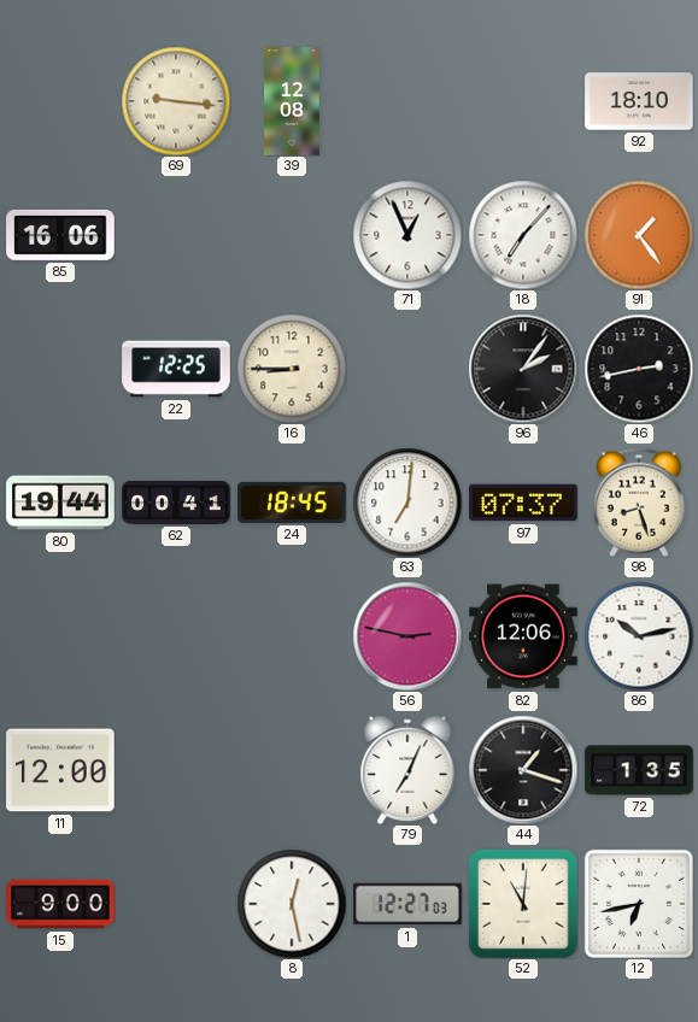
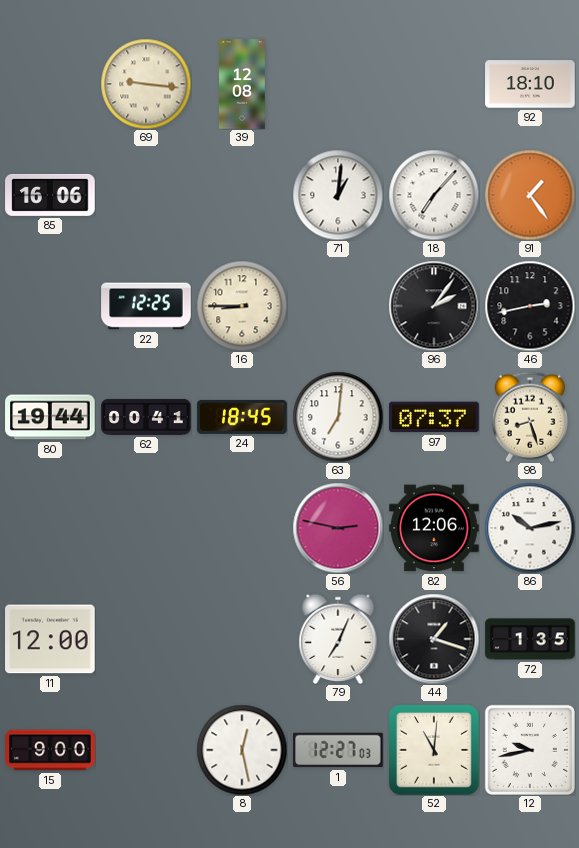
71: 12:56 -> 1:01
12: 6:43 -> 9:43
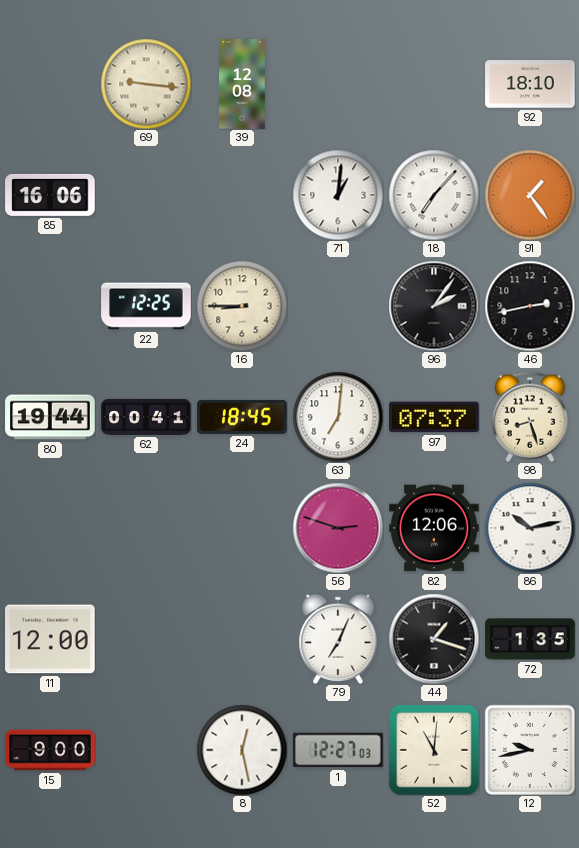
56: 2:47 -> 2:48
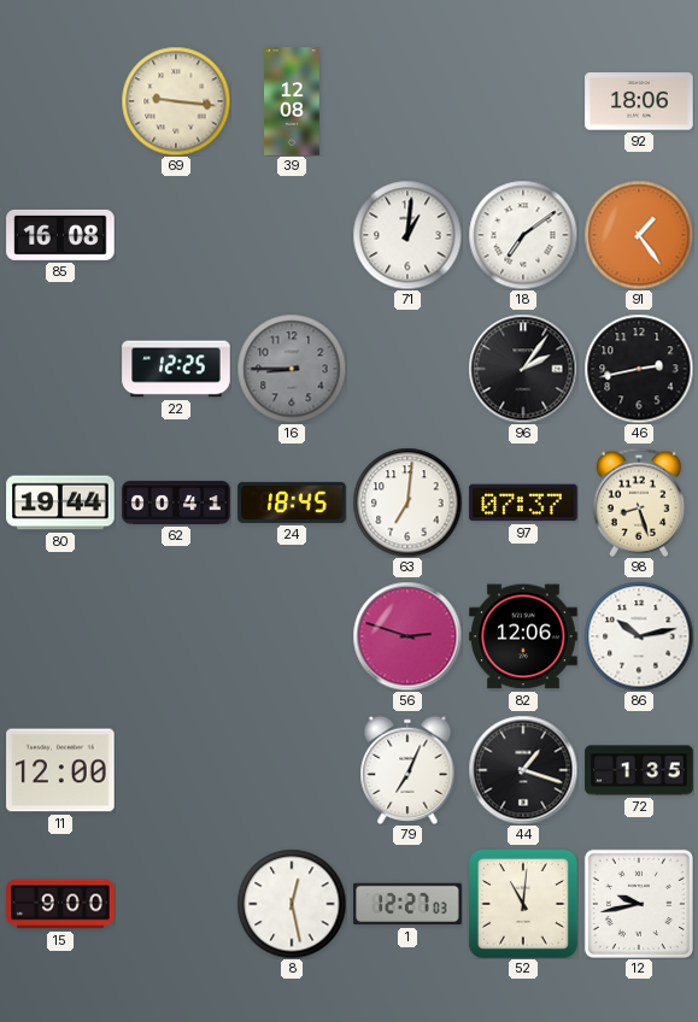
92: 18:10 -> 18:06
85: 16:06 -> 16:08
18: 7:07 -> 7:09
16 dial: cream -> grey
